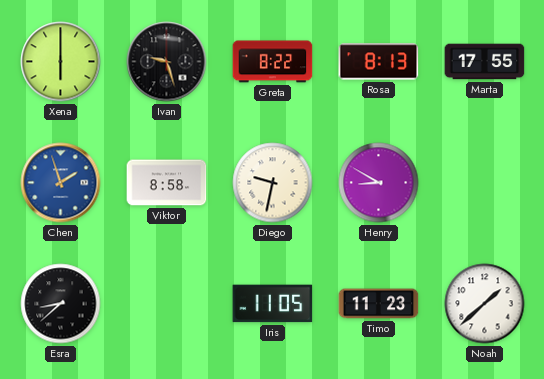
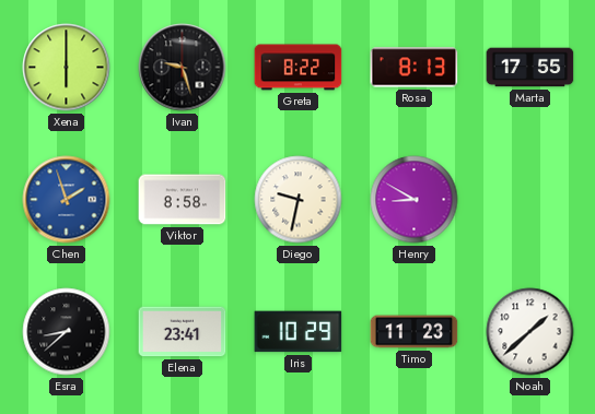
Elena: none -> 23:41
Iris: 11:05 -> 10:29
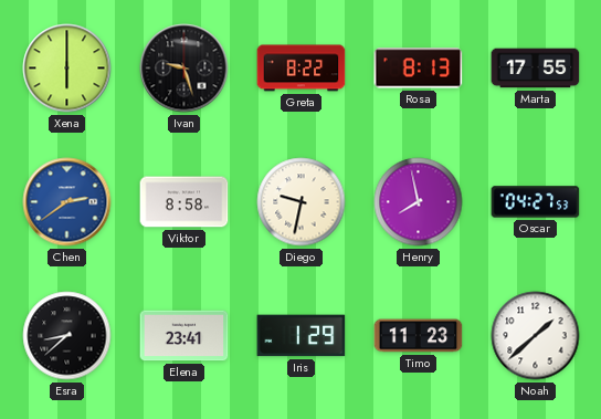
Chen: 1:57 -> 2:39
Henry: 8:50 -> 7:58
Oscar: none -> 04:27
Iris: 10:29 -> 1:29
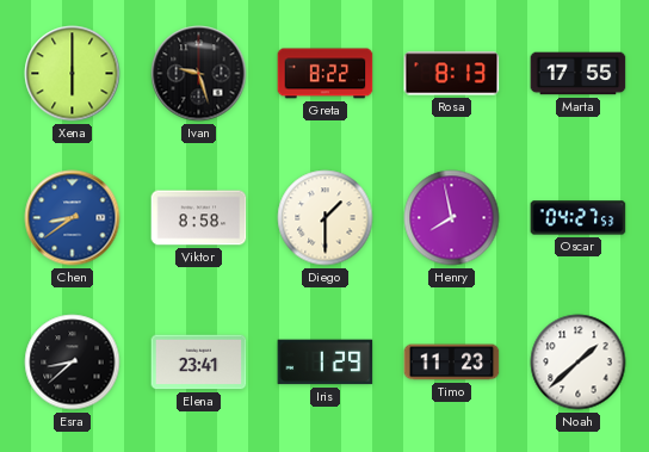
Chen: 2:39 -> 8:39
Diego: 9:32 -> 1:30
